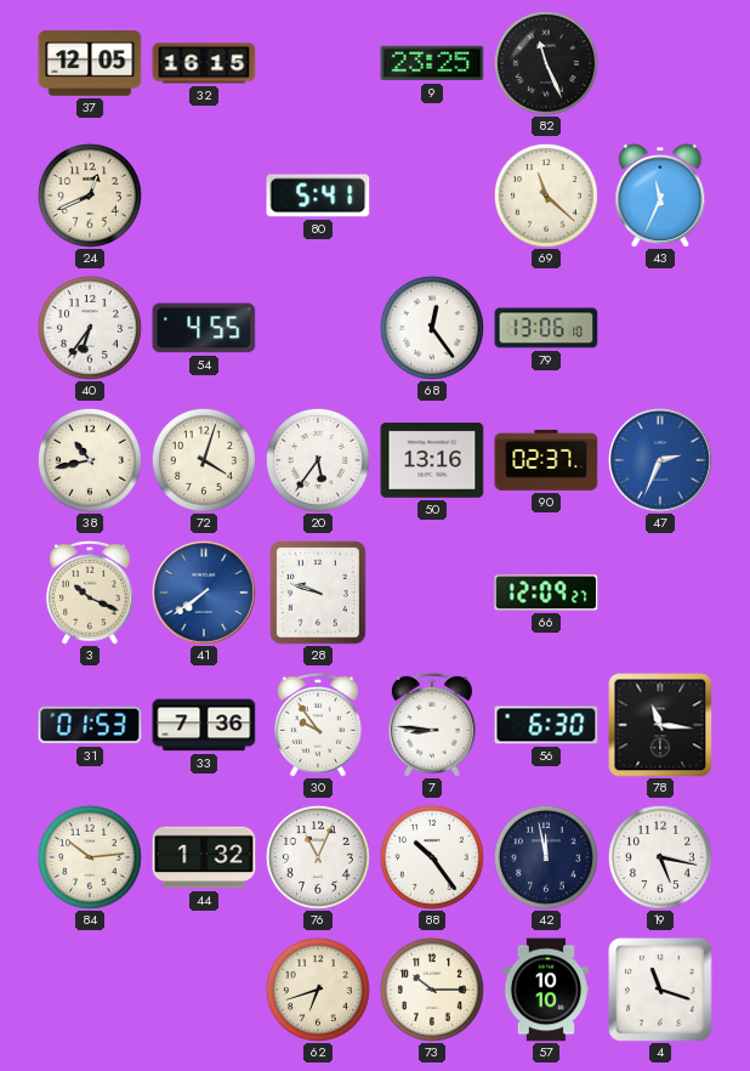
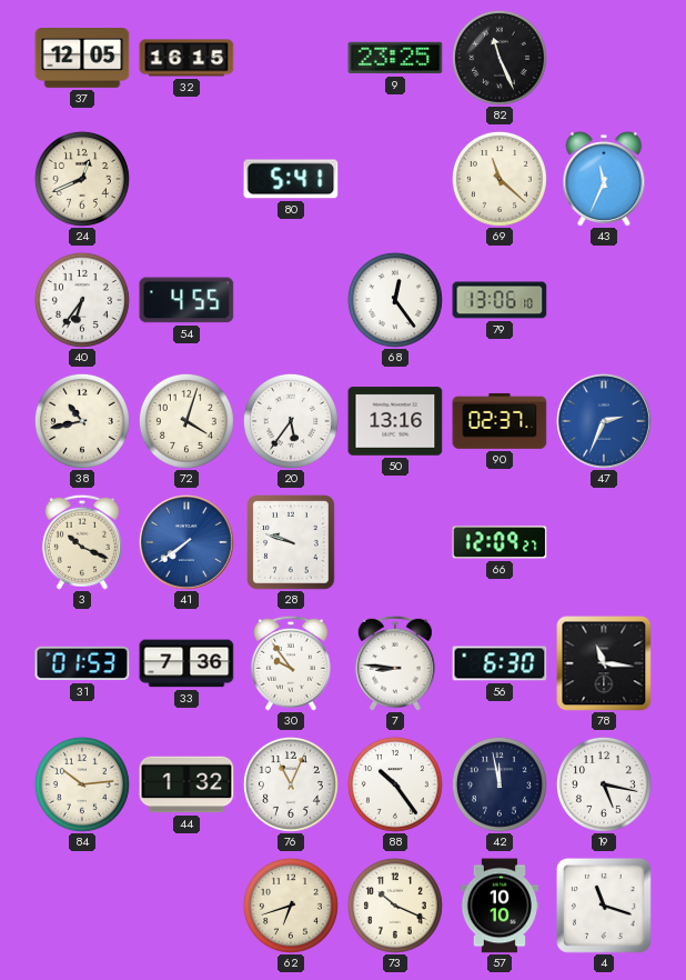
73: 10:15 -> 10:19
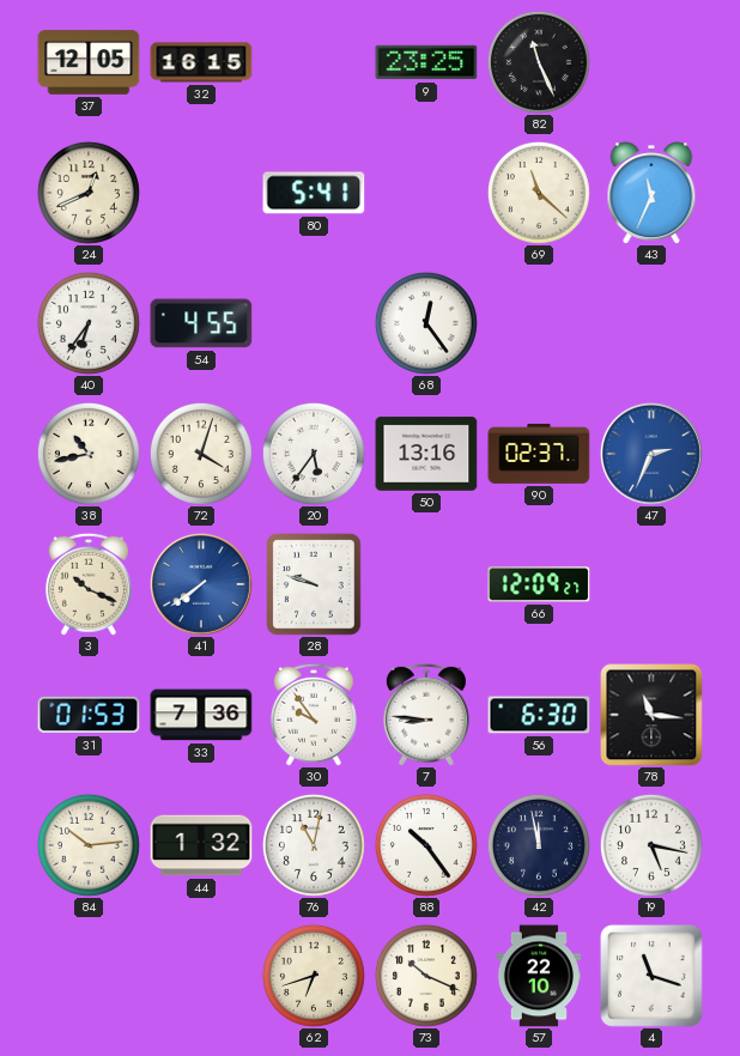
79: 13:06 -> none
76: 11:04 -> 11:02
57: 10:10 -> 22:10
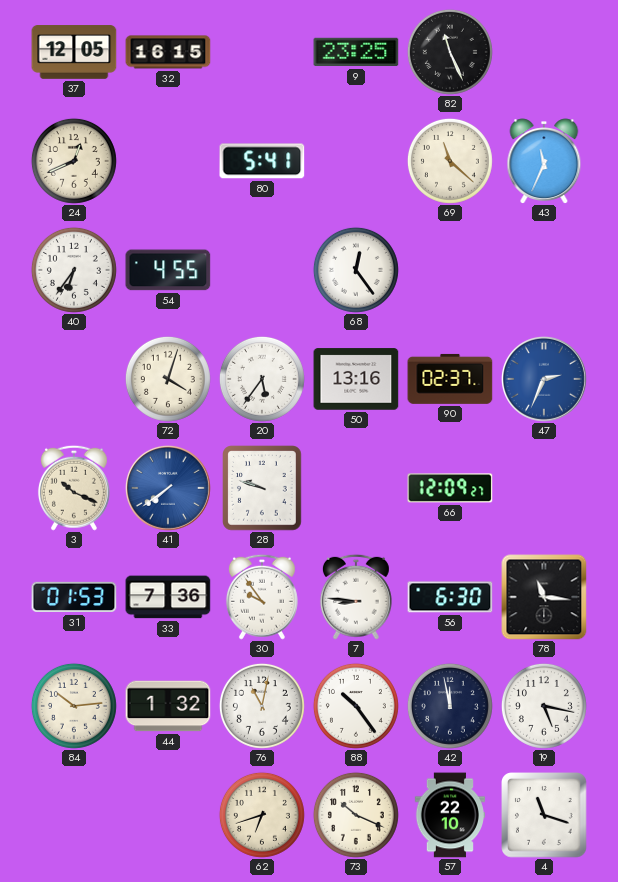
38: 10:43 -> none
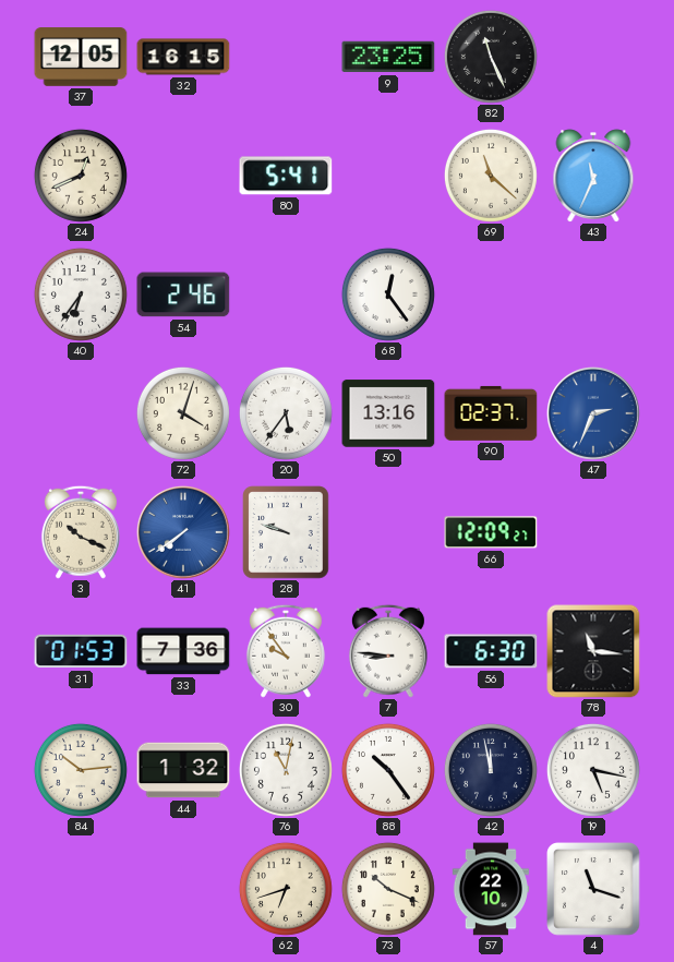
54: 4:55 -> 2:46
